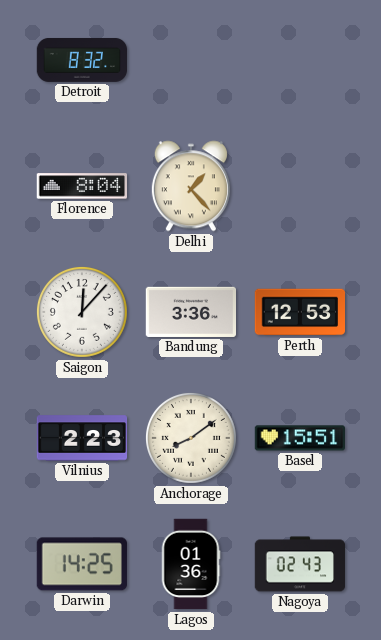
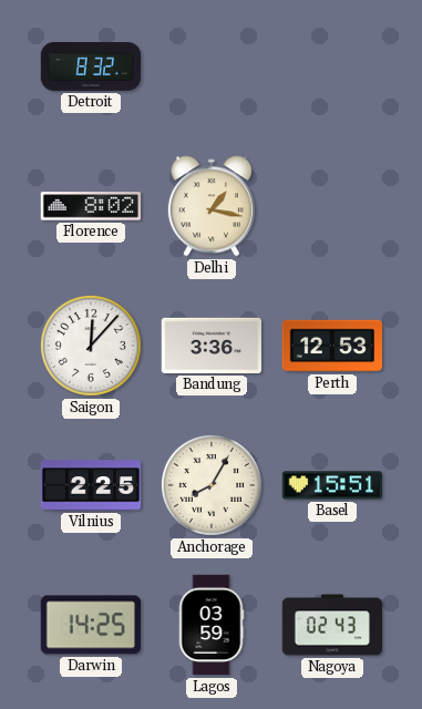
Florence: 8:04 -> 8:02
Delhi: 1:23 -> 1:17
Vilnius: 2:23 -> 2:25
Anchorage: 8:09 -> 8:05
Lagos: 01:36 -> 03:59
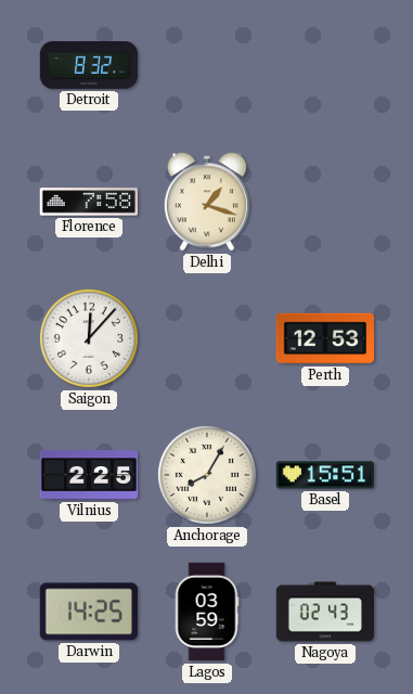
Florence: 8:02 -> 7:58
Delhi: 1:17 -> 1:18
Bandung: 3:36 -> none
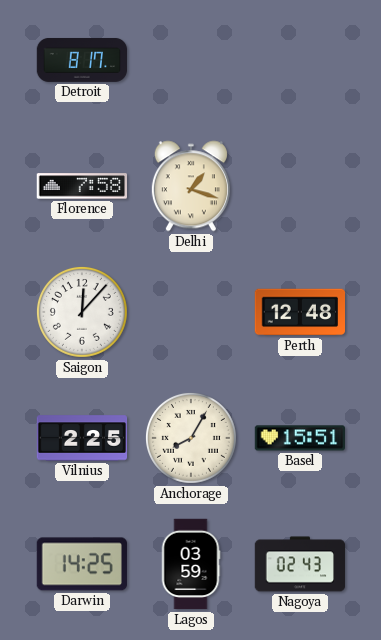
Detroit: 8:32 -> 8:17
Perth: 12:53 -> 12:48
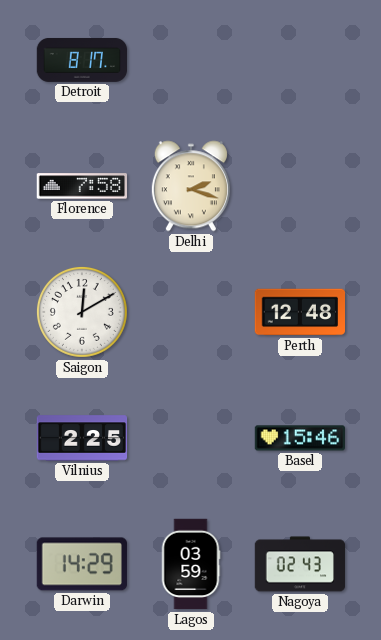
Delhi: 1:18 -> 2:18
Saigon: 12:07 -> 12:10
Anchorage: 8:05 -> none
Basel: 15:51 -> 15:46
Darwin: 14:25 -> 14:29
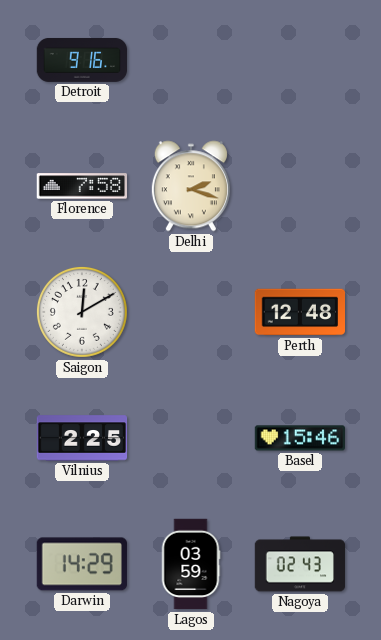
Detroit: 8:17 -> 9:16
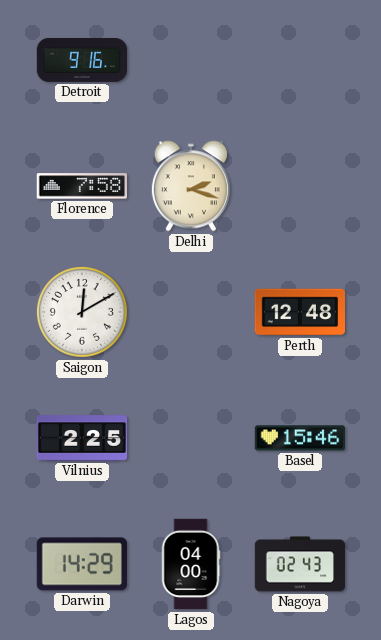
Lagos: 03:59 -> 04:00
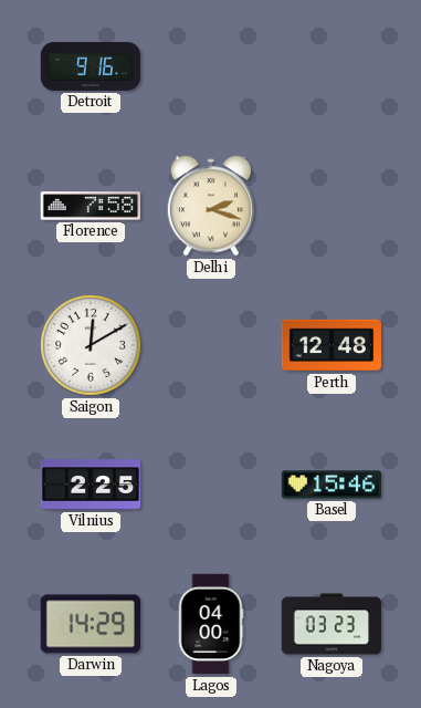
Nagoya: 02:43 -> 03:23
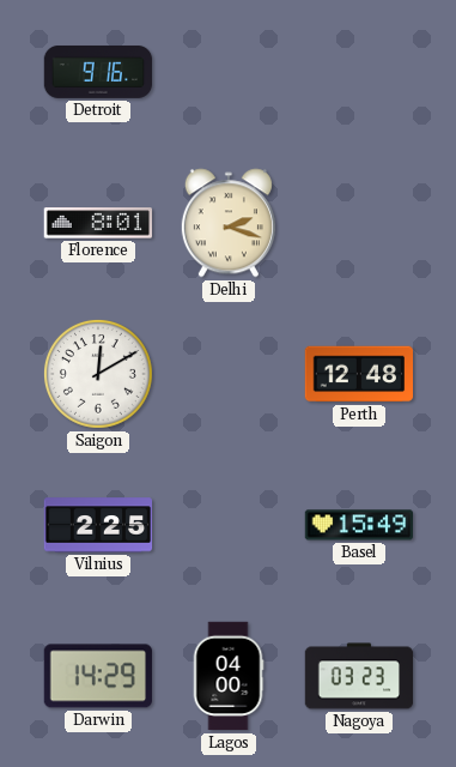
Florence: 7:58 -> 8:01
Basel: 15:46 -> 15:49
